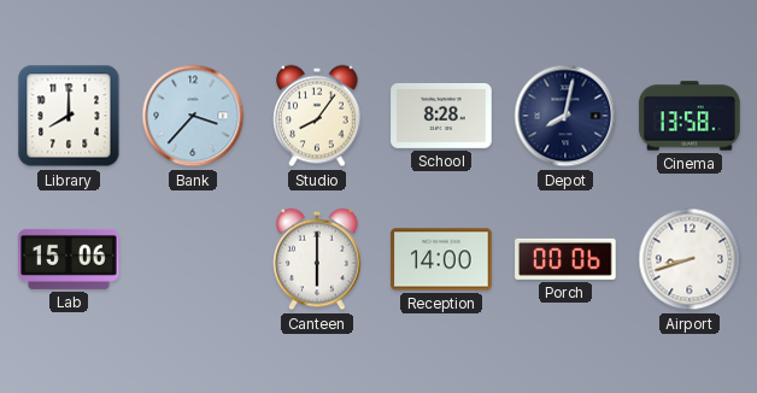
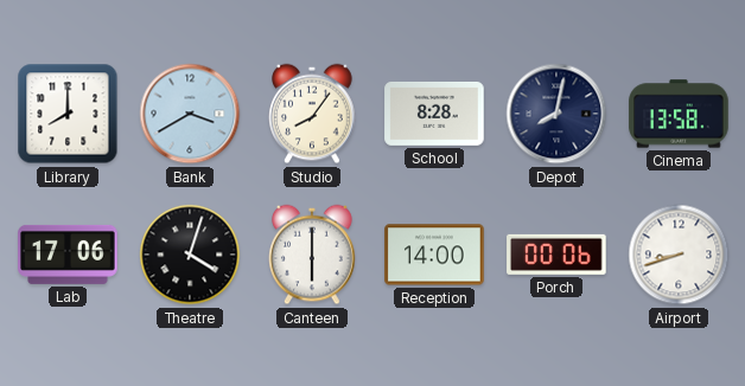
Bank: 3:37 -> 3:40
Lab: 15:06 -> 17:06
Theatre: none -> 4:03
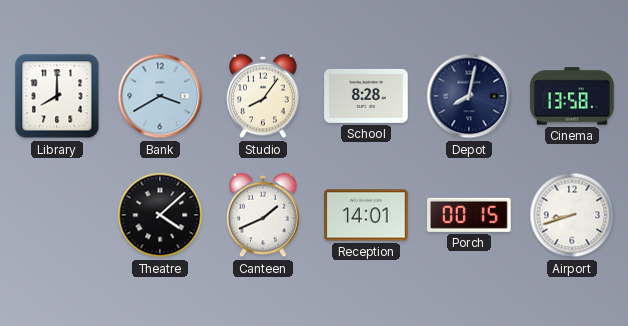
Lab: 17:06 -> none
Theatre: 4:03 -> 4:08
Canteen: 6:00 -> 1:41
Reception: 14:00 -> 14:01
Porch: 00:06 -> 00:15
